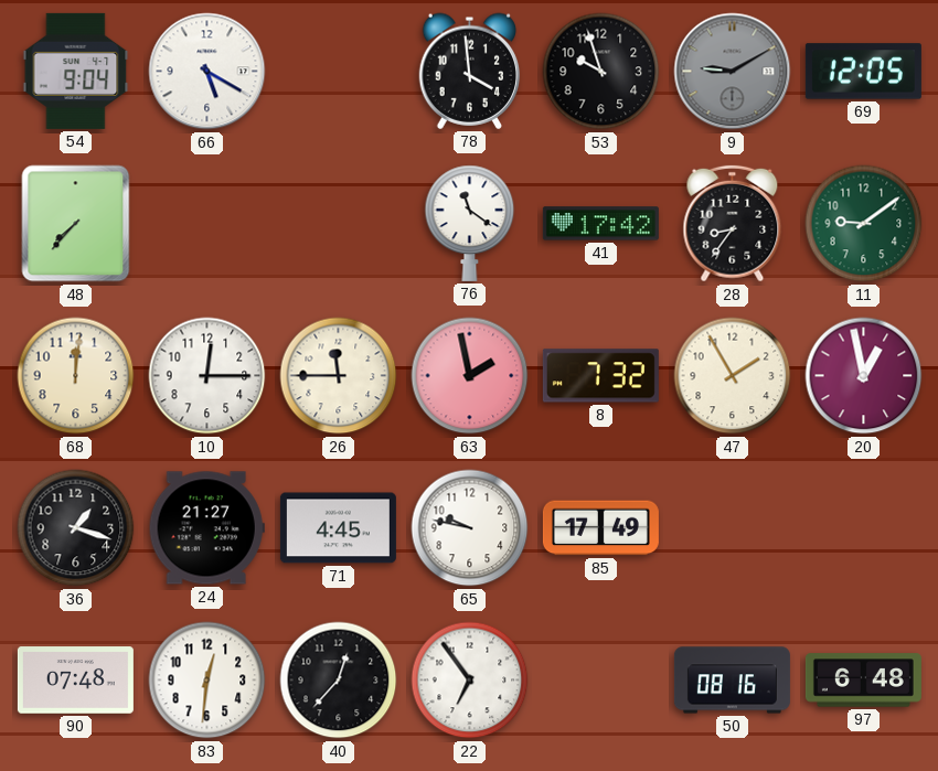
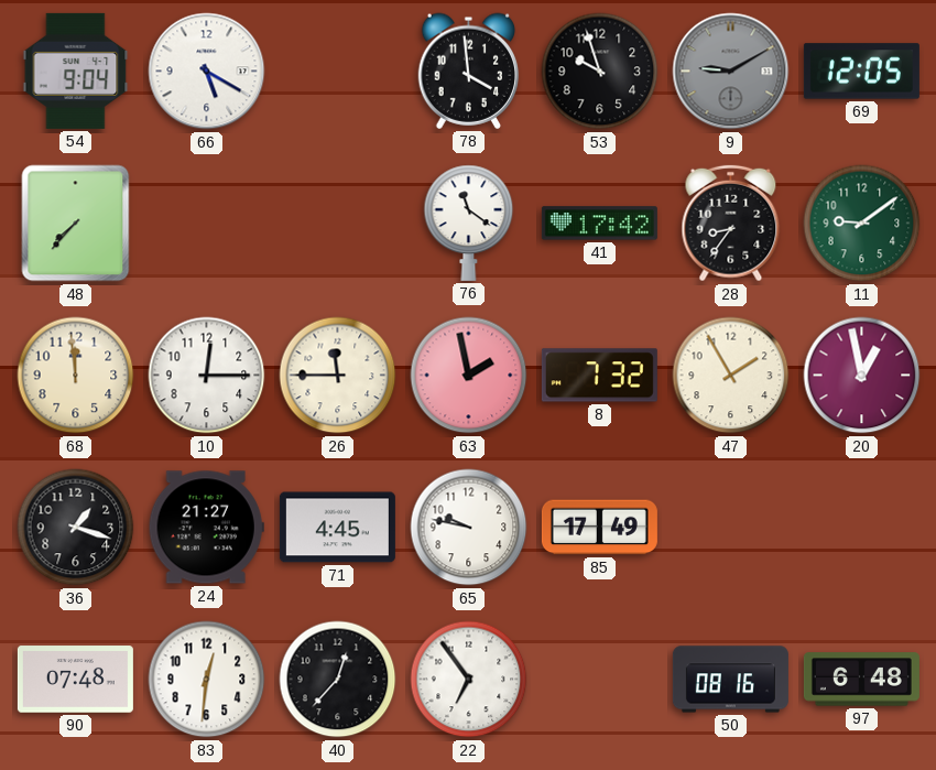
68: 12:01 -> 11:59
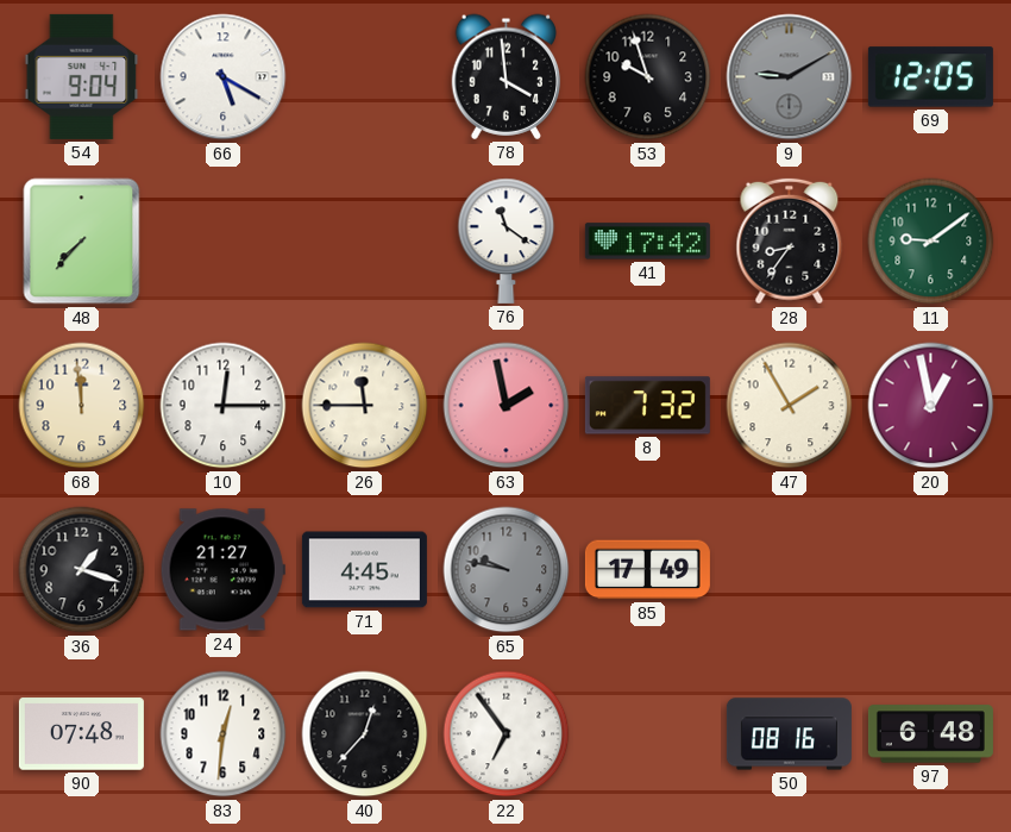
65 dial: white -> grey
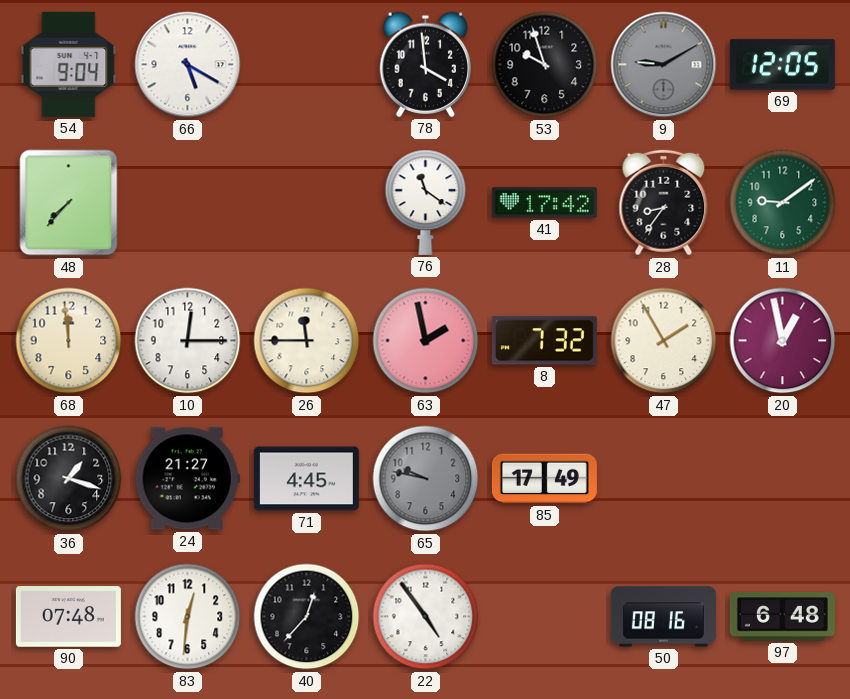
22: 6:54 -> 4:54
